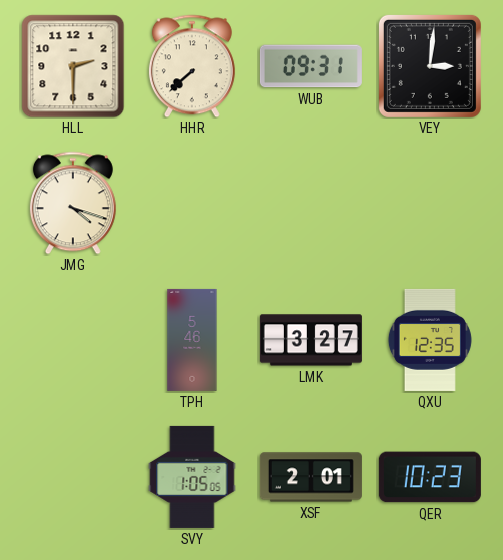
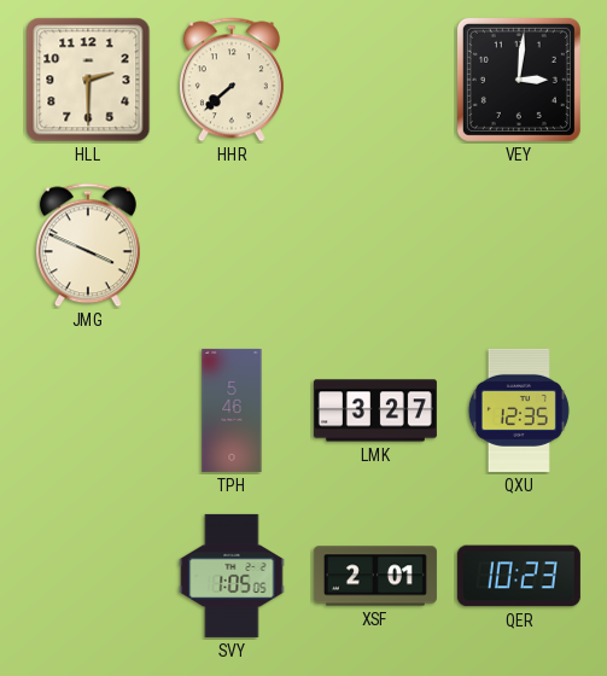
WUB: 09:31 -> none
JMG: 4:18 -> 3:49
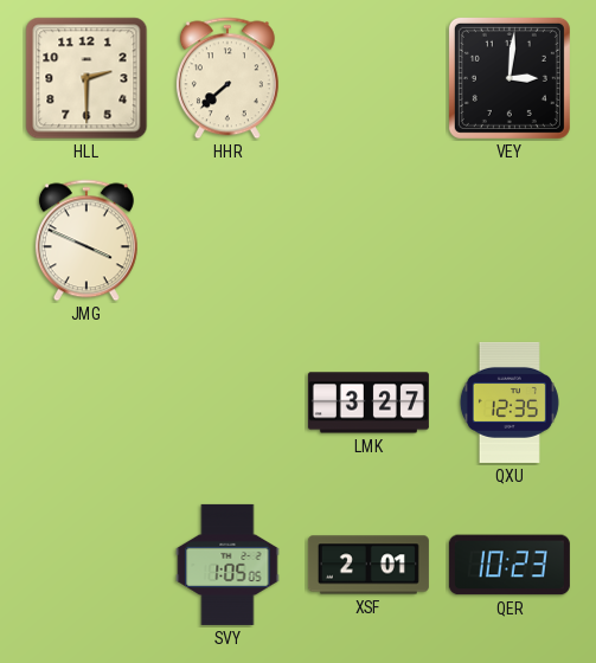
TPH: 5:46 -> none
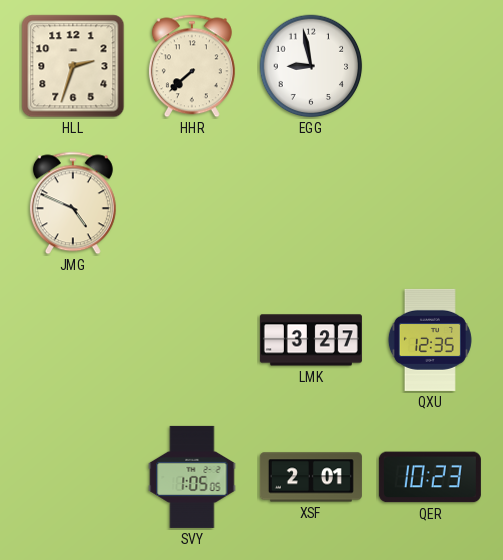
HLL: 2:30 -> 2:33
EGG: none -> 8:58
VEY: 3:01 -> none
JMG: 3:49 -> 4:49
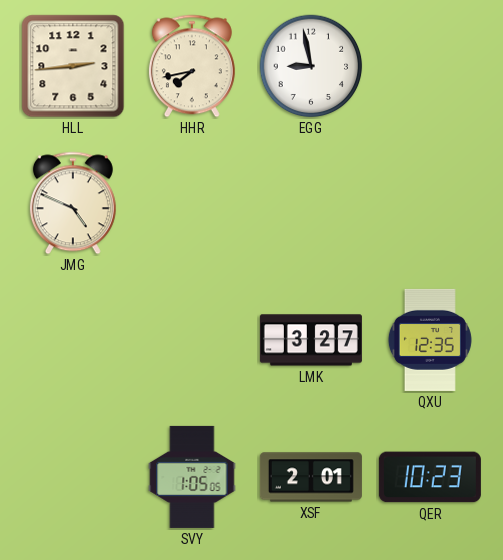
HLL: 2:33 -> 2:44
HHR: 7:38 -> 7:43
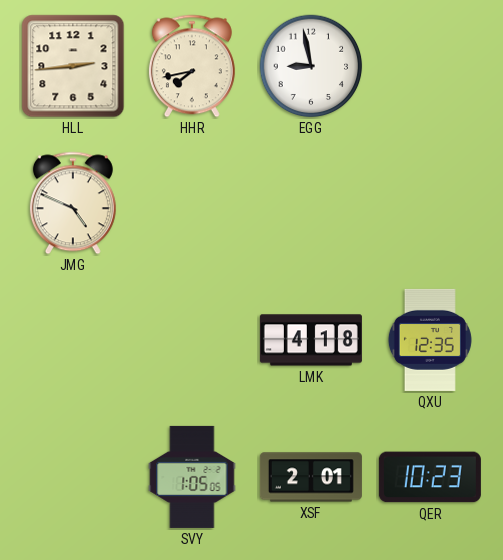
LMK: 3:27 -> 4:18
